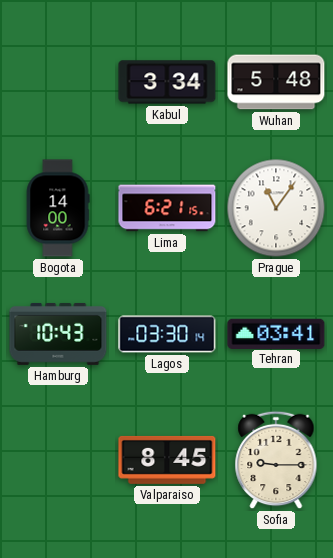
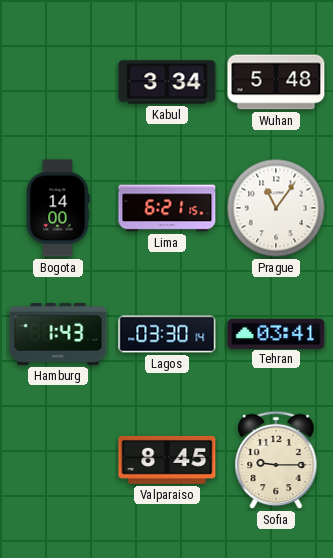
Hamburg: 10:43 -> 1:43
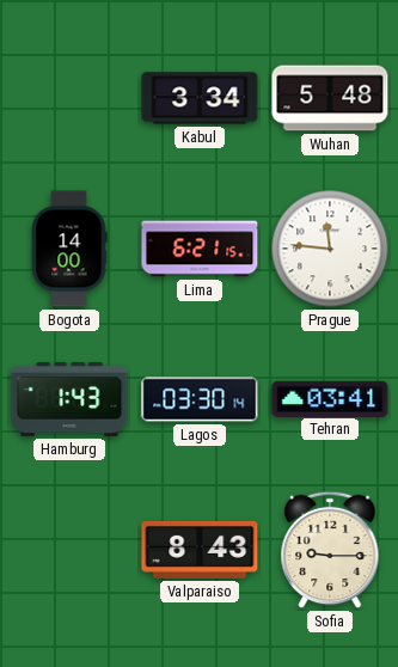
Prague: 11:06 -> 11:46
Valparaiso: 8:45 -> 8:43
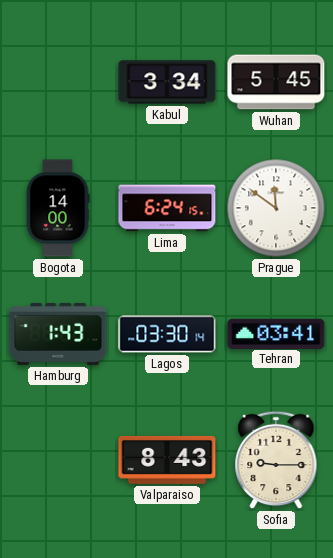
Wuhan: 5:48 -> 5:45
Lima: 6:21 -> 6:24
Prague: 11:46 -> 11:51
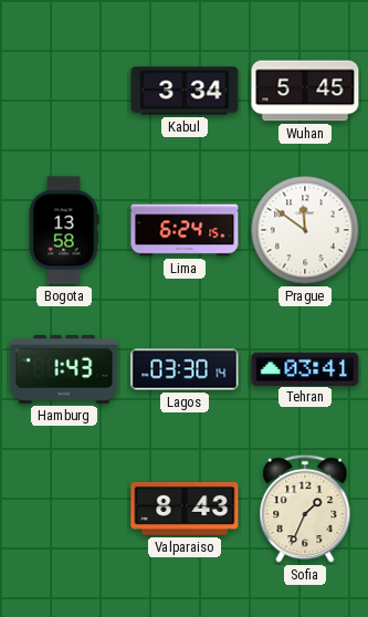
Bogota: 14:00 -> 13:58
Sofia: 9:15 -> 1:34
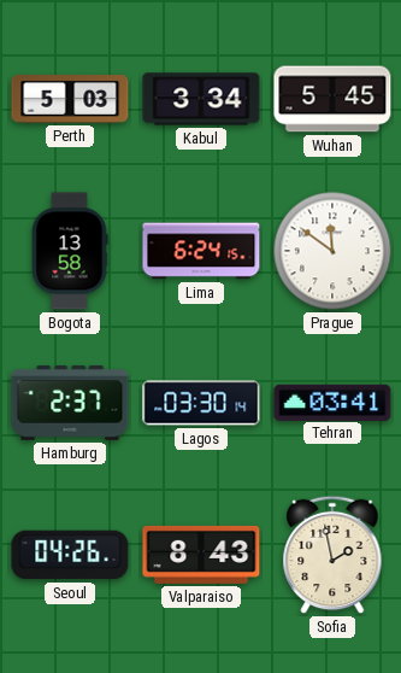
Perth: none -> 5:03
Hamburg: 1:43 -> 2:37
Seoul: none -> 04:26
Sofia: 1:34 -> 1:58
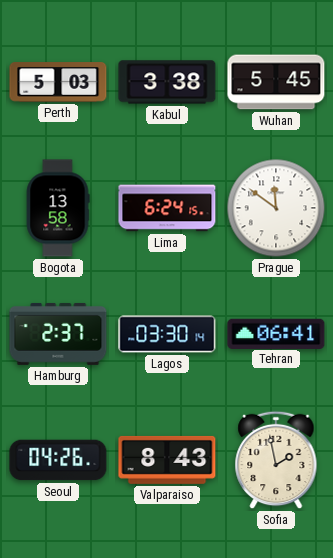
Kabul: 3:34 -> 3:38
Tehran: 03:41 -> 06:41
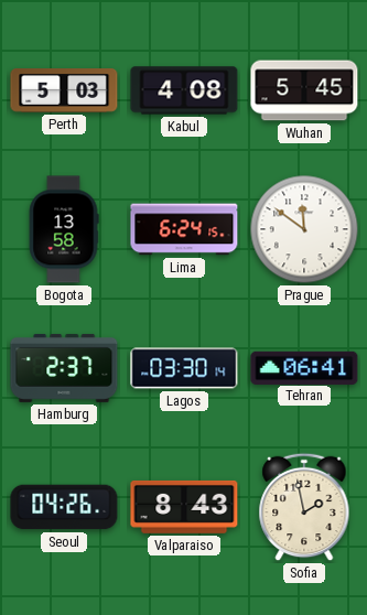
Kabul: 3:38 -> 4:08
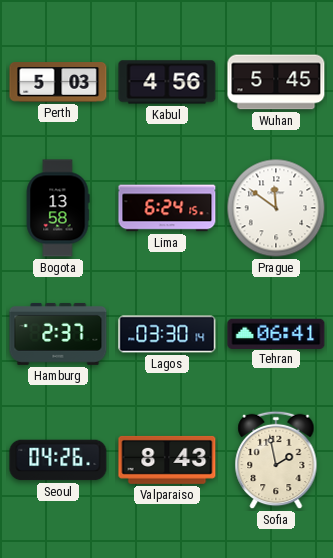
Kabul: 4:08 -> 4:56
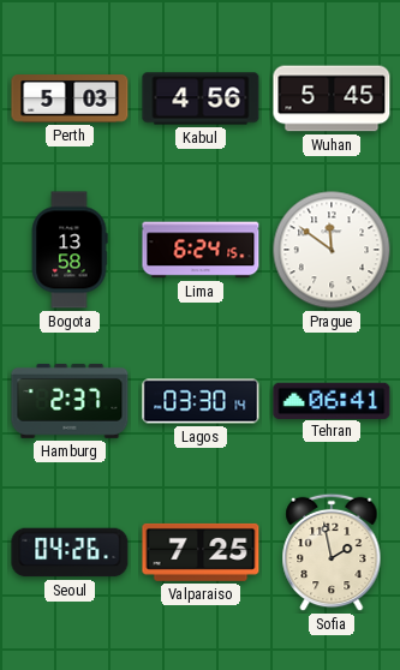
Valparaiso: 8:43 -> 7:25
